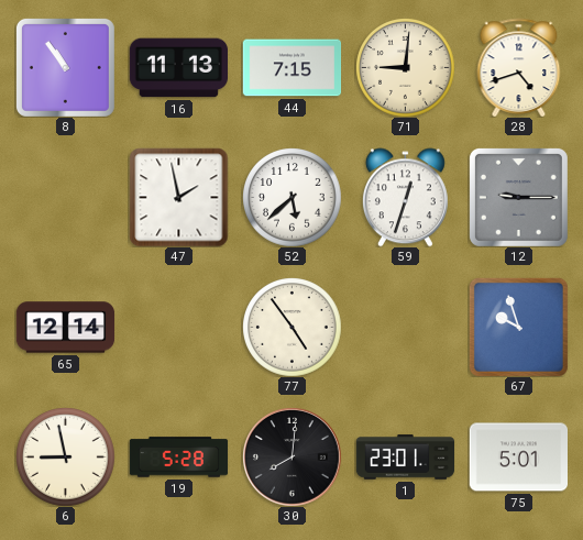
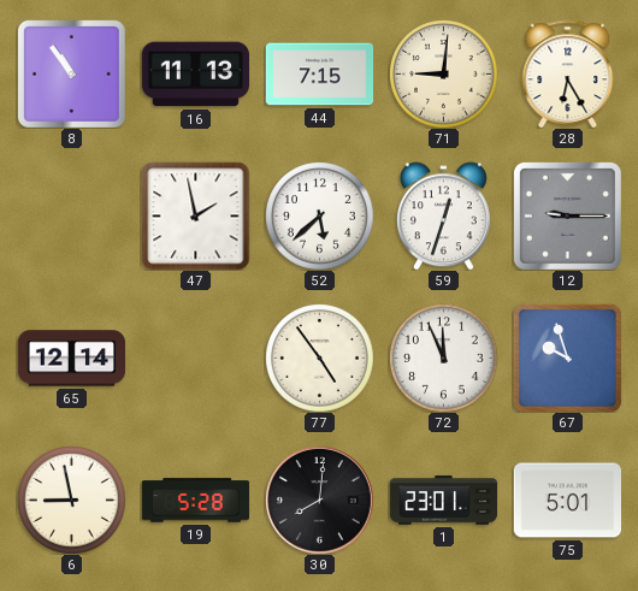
28: 4:42 -> 6:25
72: none -> 11:56
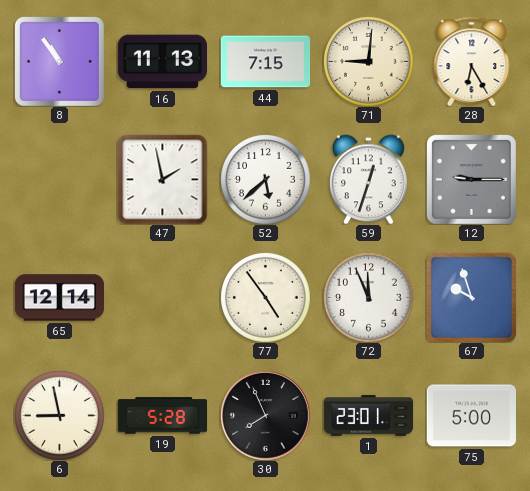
30: 8:01 -> 7:56
75: 5:01 -> 5:00
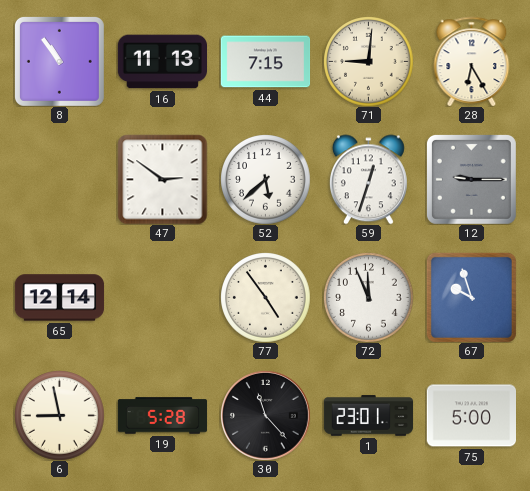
47: 1:58 -> 2:51
30: 7:56 -> 11:23
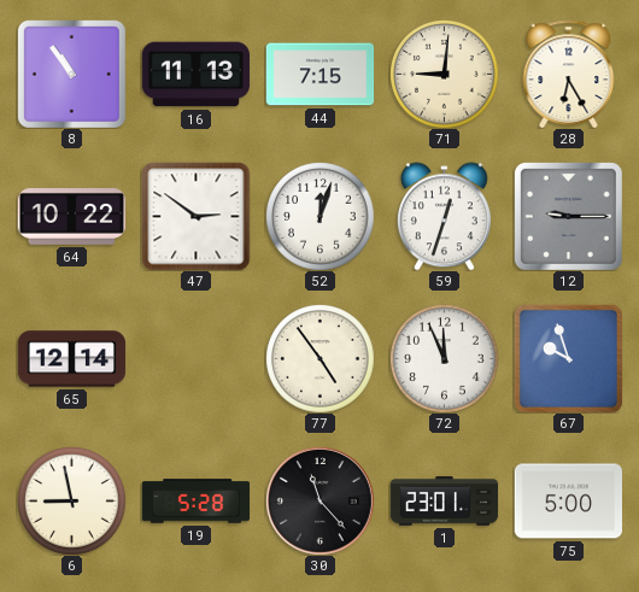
64: none -> 10:22
52: 5:38 -> 12:03
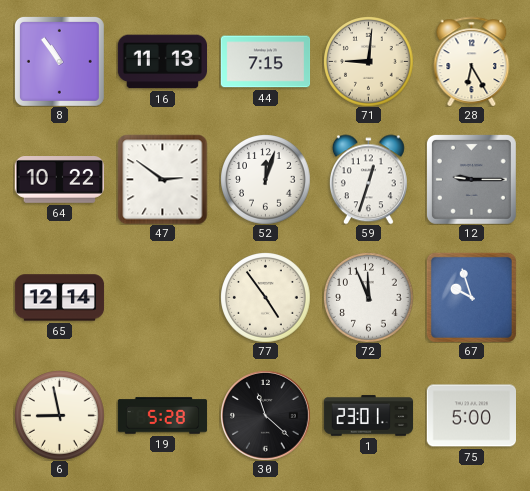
30: 11:23 -> 11:22
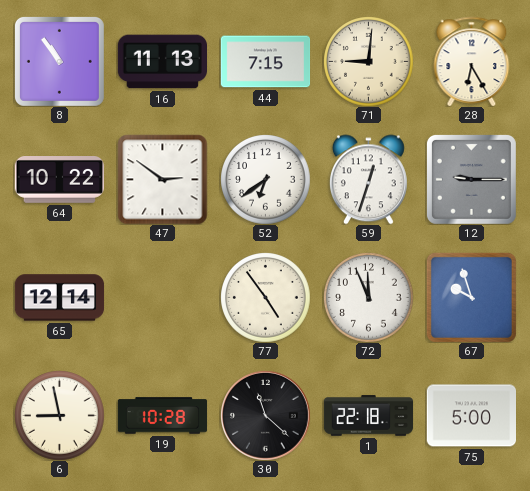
52: 12:03 -> 6:39
19: 5:28 -> 10:28
1: 23:01 -> 22:18
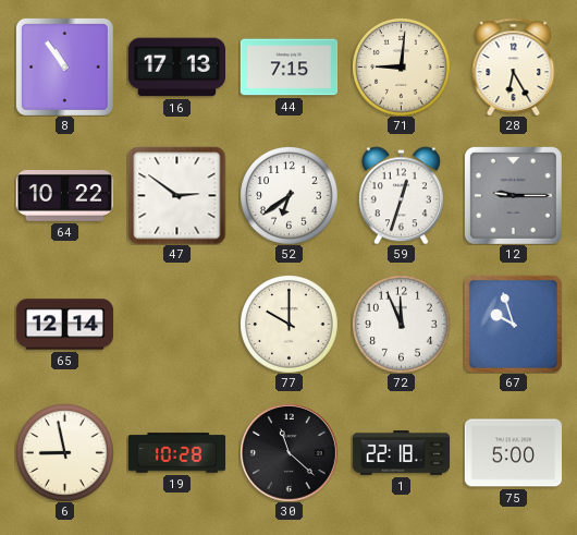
16: 11:13 -> 17:13
77: 4:54 -> 10:00
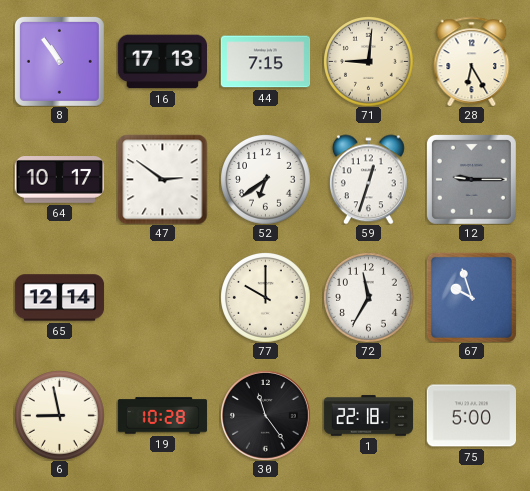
64: 10:22 -> 10:17
72: 11:56 -> 11:35
30: 11:22 -> 11:24
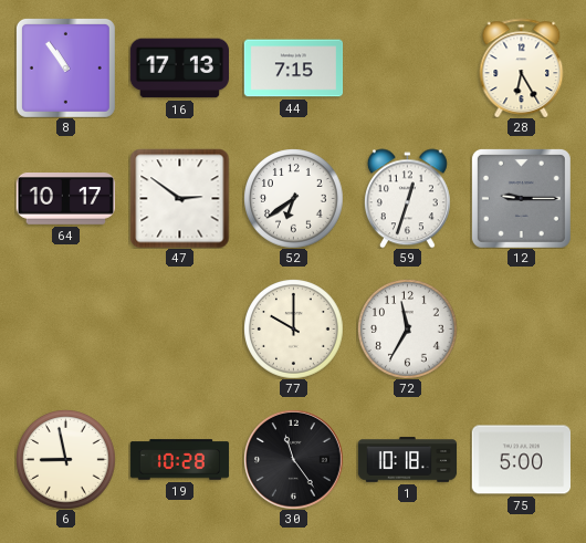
71: 9:01 -> none
65: 12:14 -> none
67: 9:57 -> none
1: 22:18 -> 10:18
